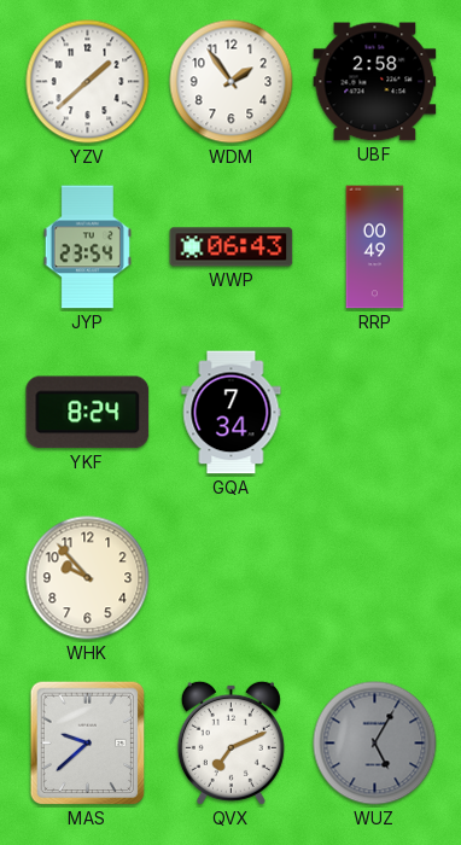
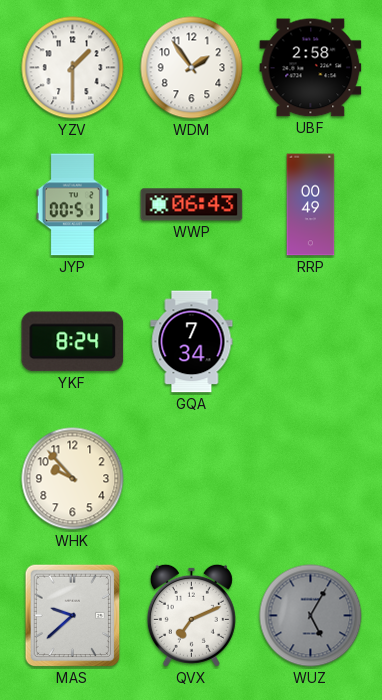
YZV: 1:38 -> 1:30
JYP: 23:54 -> 00:51
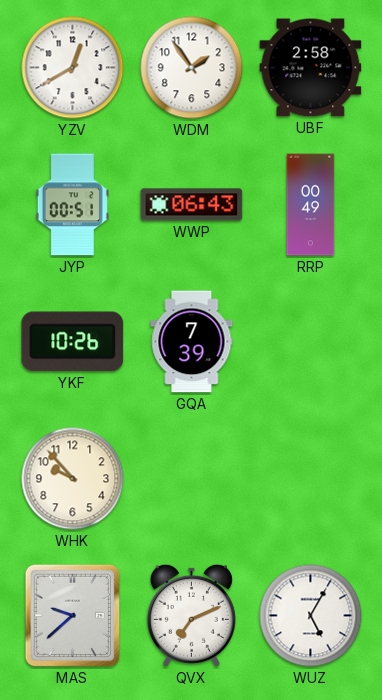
YZV: 1:30 -> 12:40
YKF: 8:24 -> 10:26
GQA: 7:34 -> 7:39
WUZ dial: grey -> white
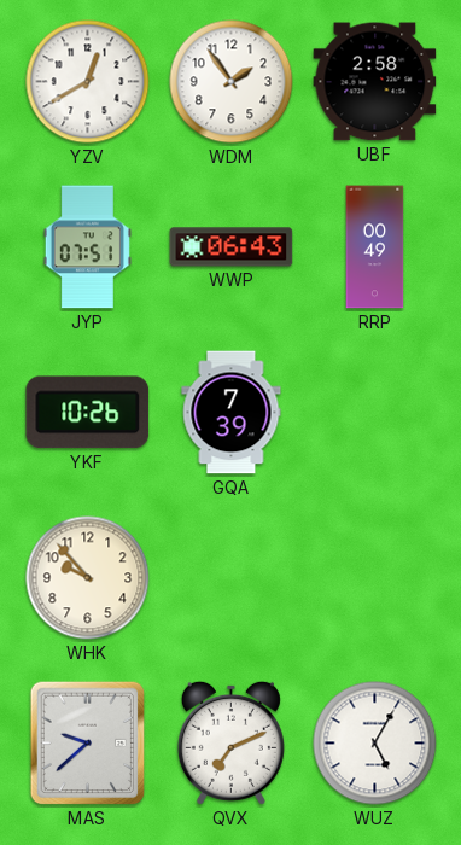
JYP: 00:51 -> 07:51
